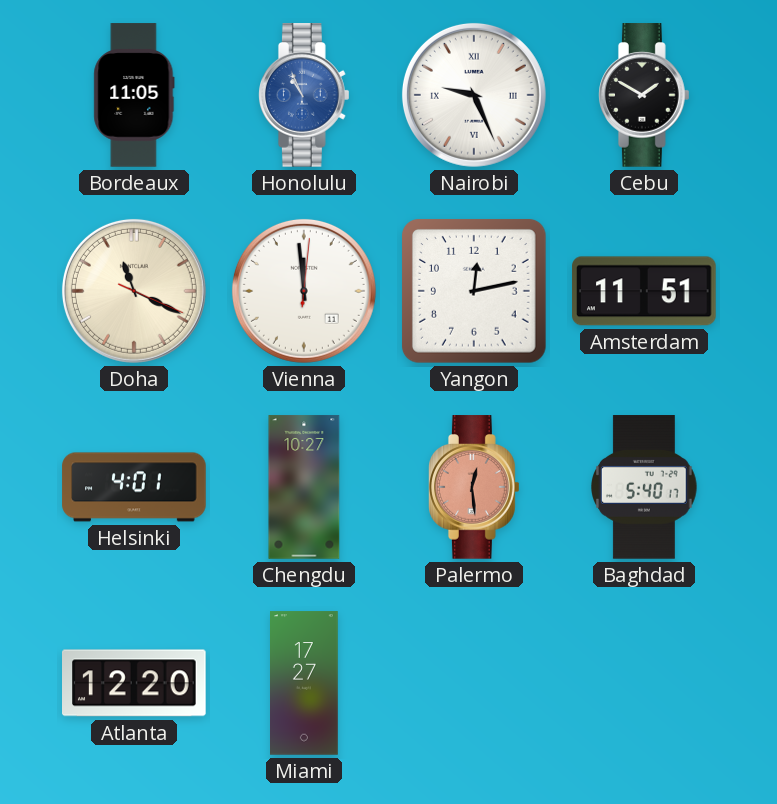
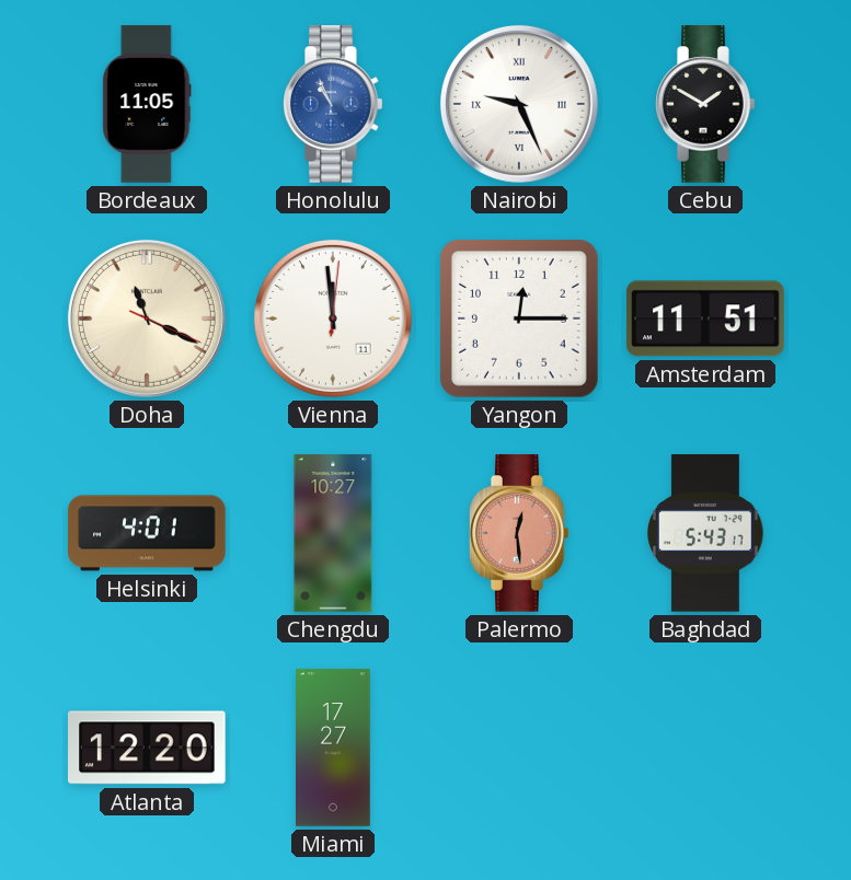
Yangon: 12:13 -> 12:15
Baghdad: 5:40 -> 5:43
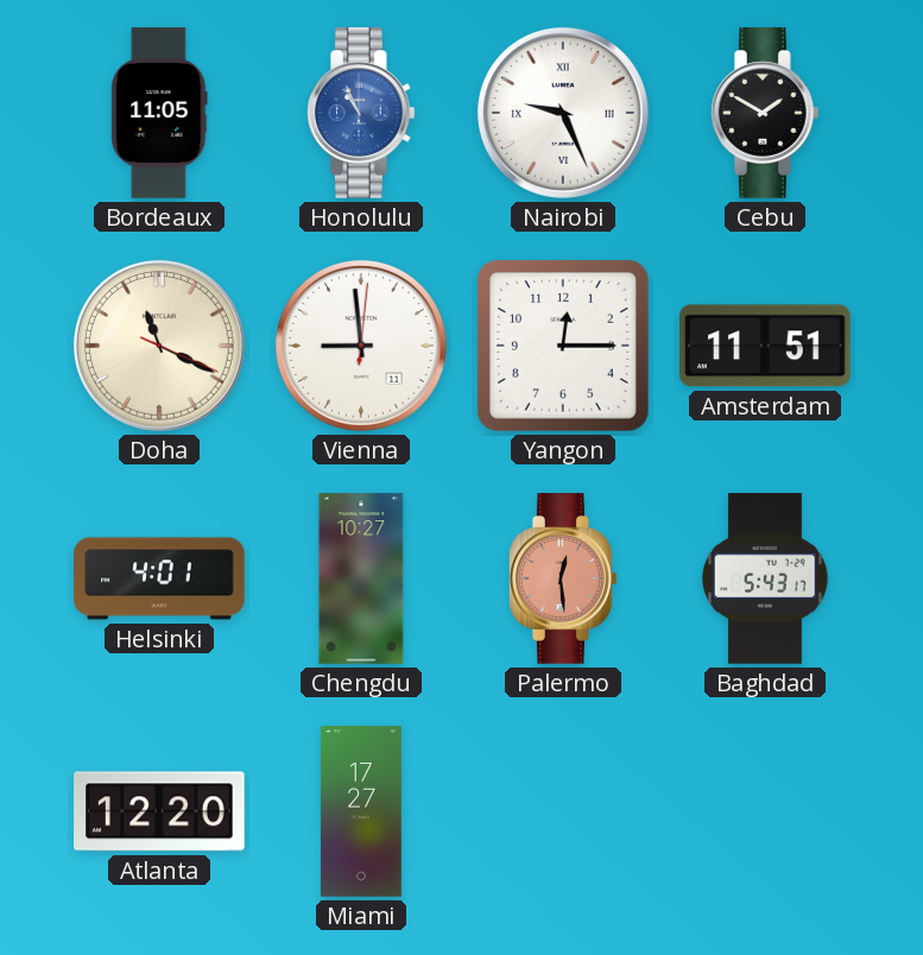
Vienna: 11:59 -> 8:59
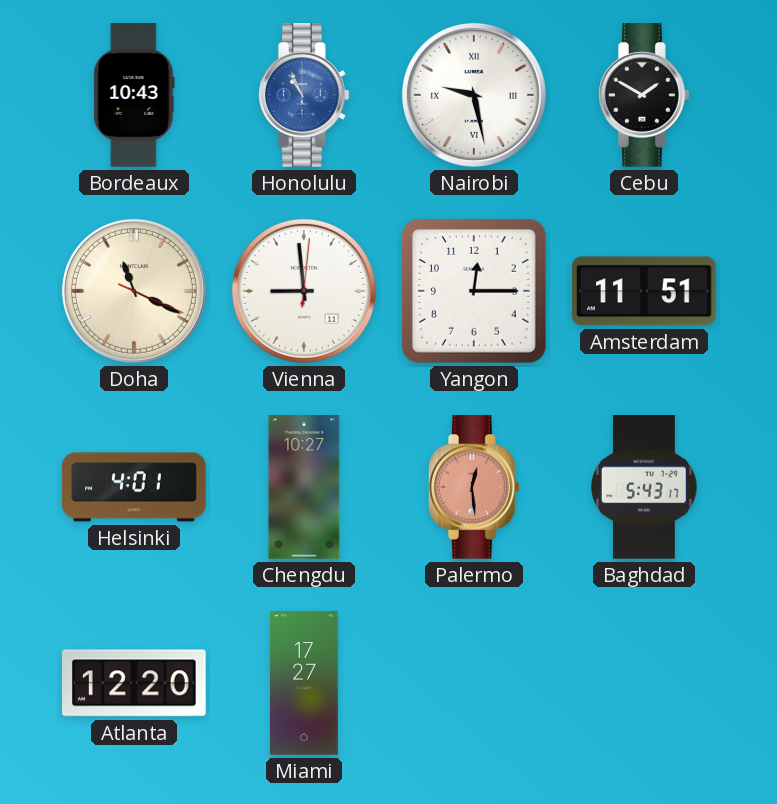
Bordeaux: 11:05 -> 10:43
Nairobi: 9:26 -> 9:28
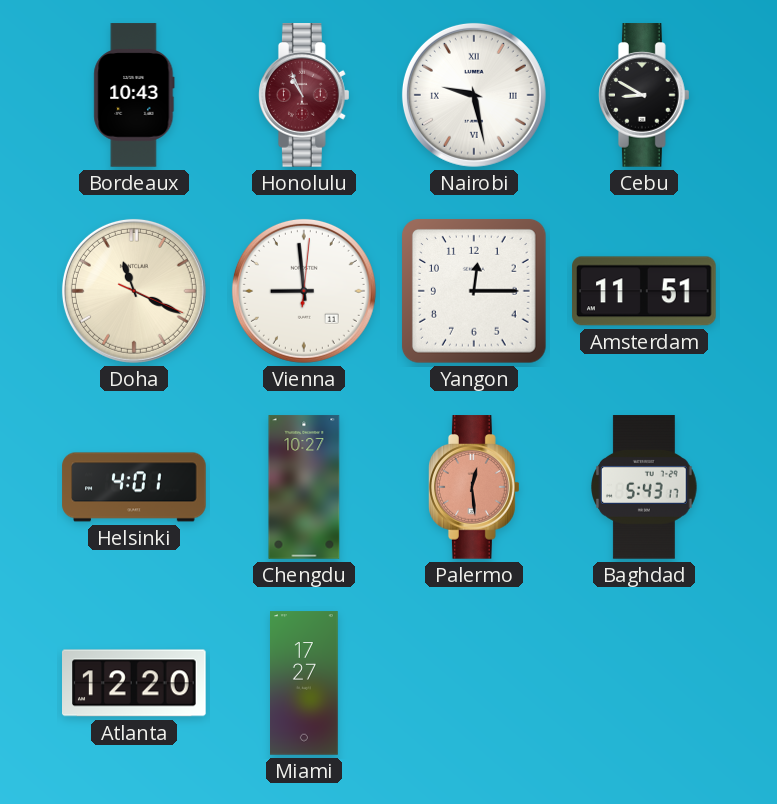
Honolulu dial: blue -> burgundy
Cebu: 1:50 -> 8:50
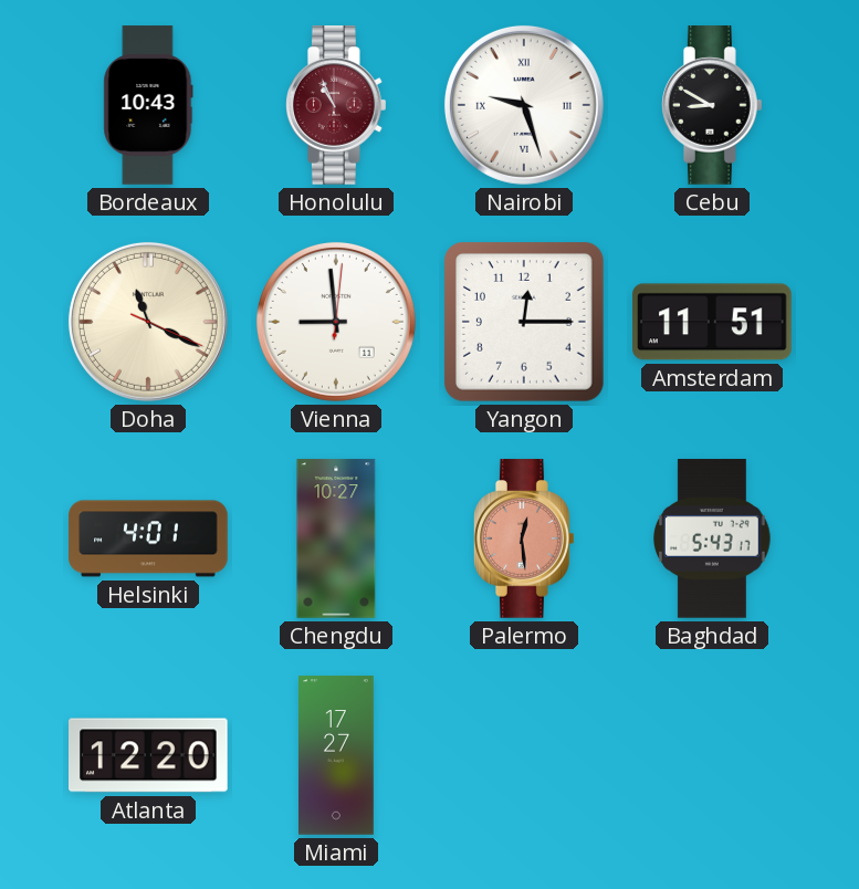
Nairobi: 9:28 -> 9:27
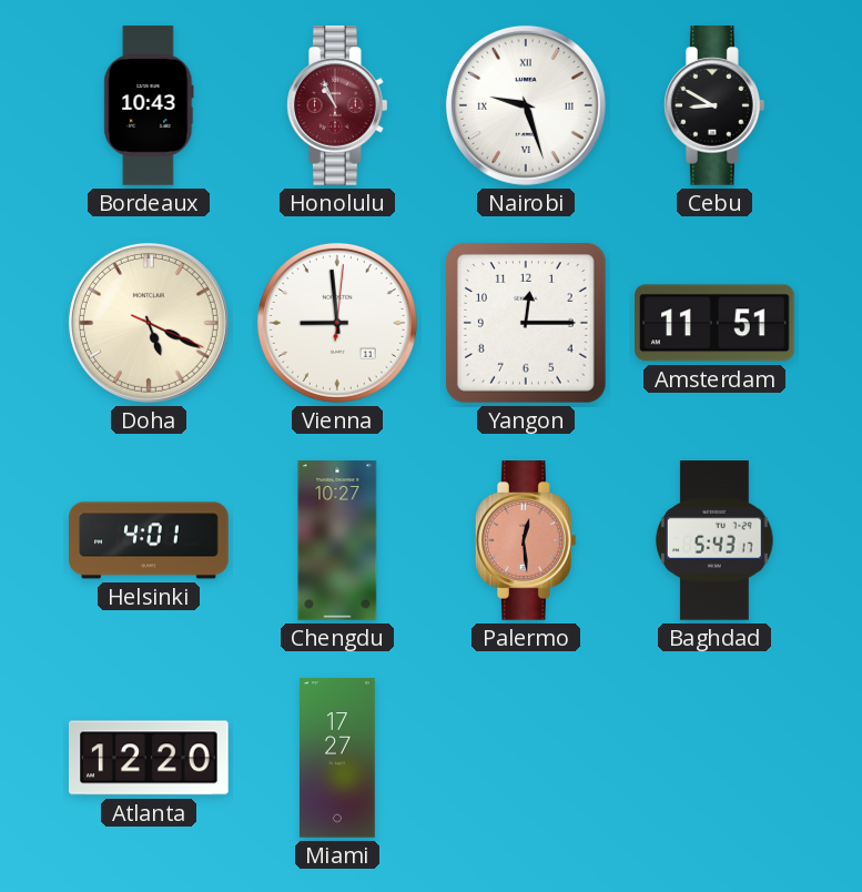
Doha: 11:19 -> 5:19
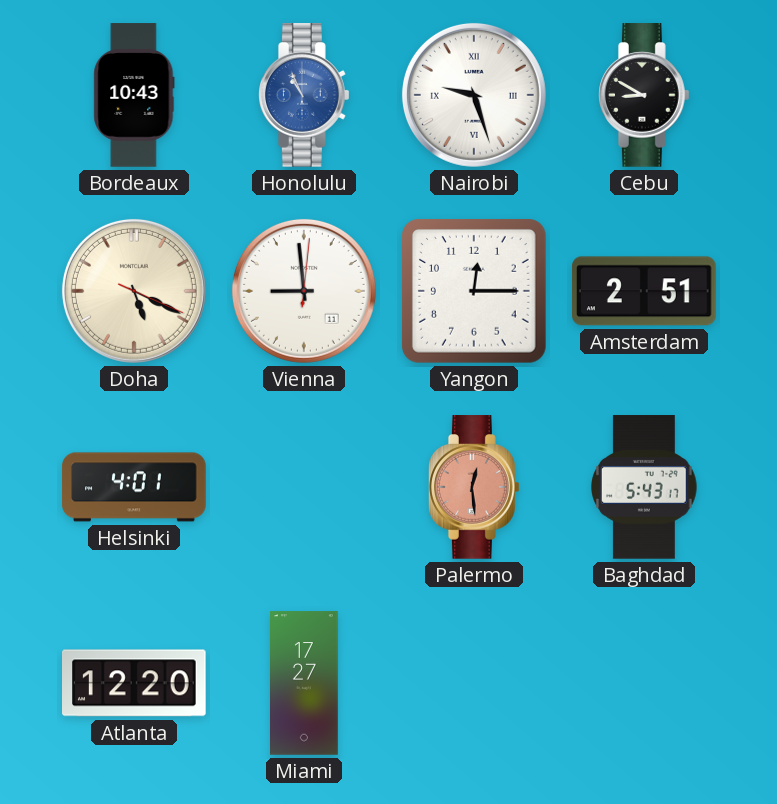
Honolulu dial: burgundy -> blue
Amsterdam: 11:51 -> 2:51
Chengdu: 10:27 -> none
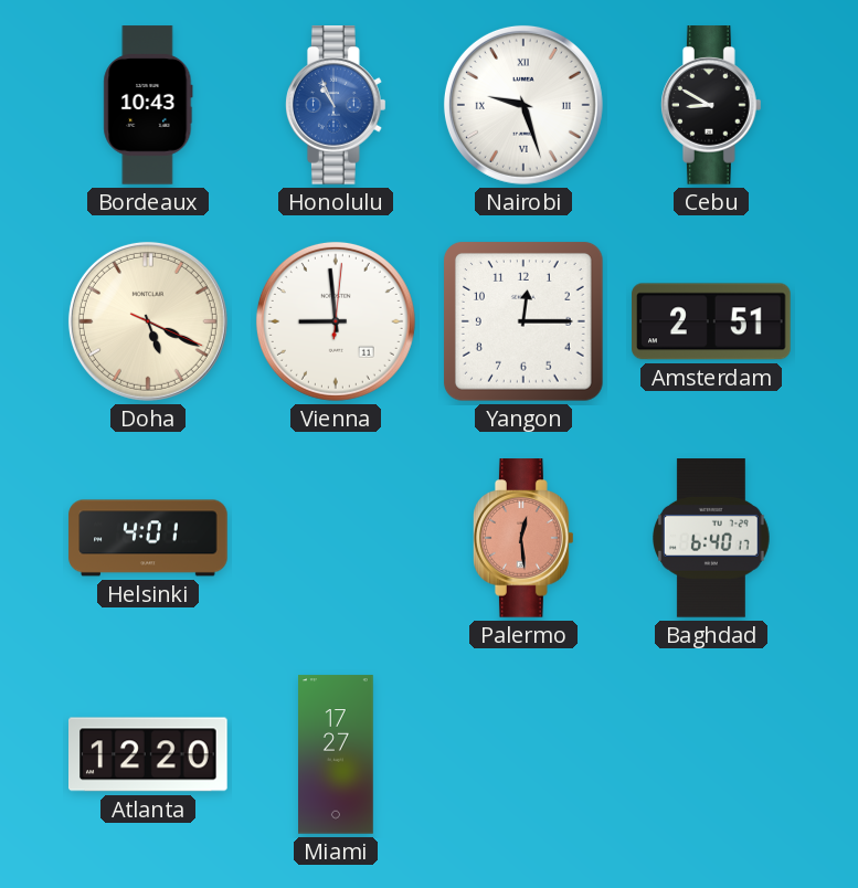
Baghdad: 5:43 -> 6:40
